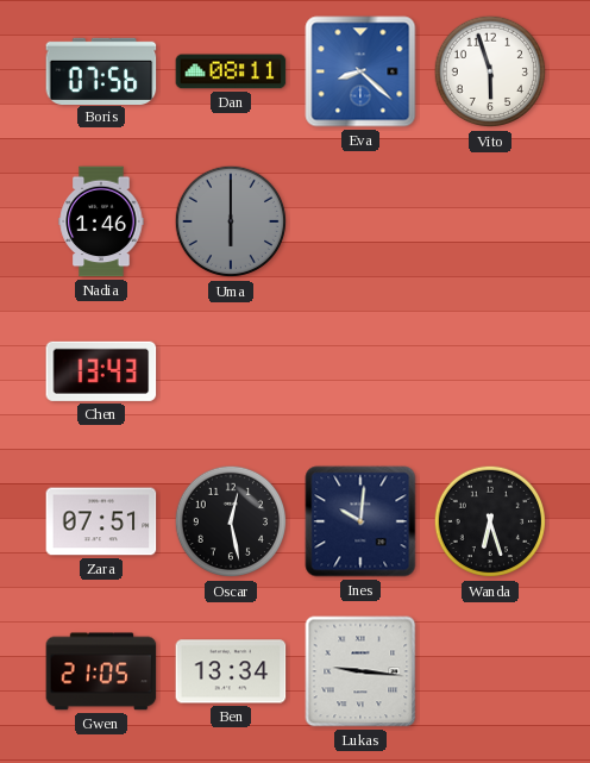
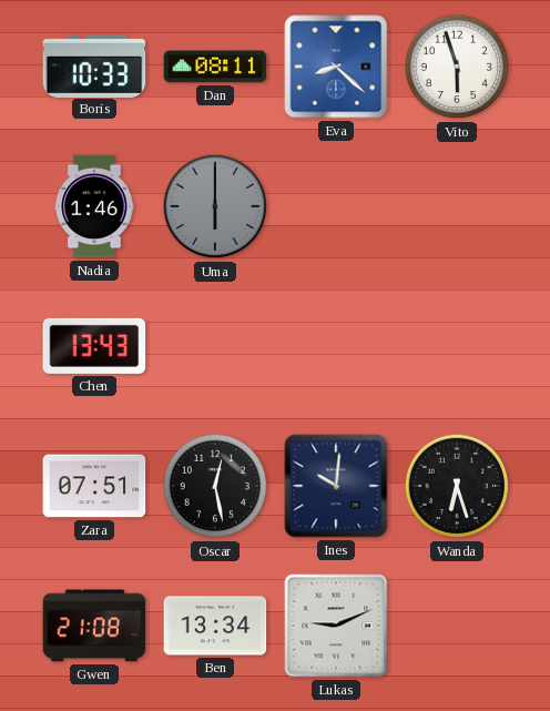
Boris: 07:56 -> 10:33
Gwen: 21:05 -> 21:08
Lukas: 9:16 -> 9:11
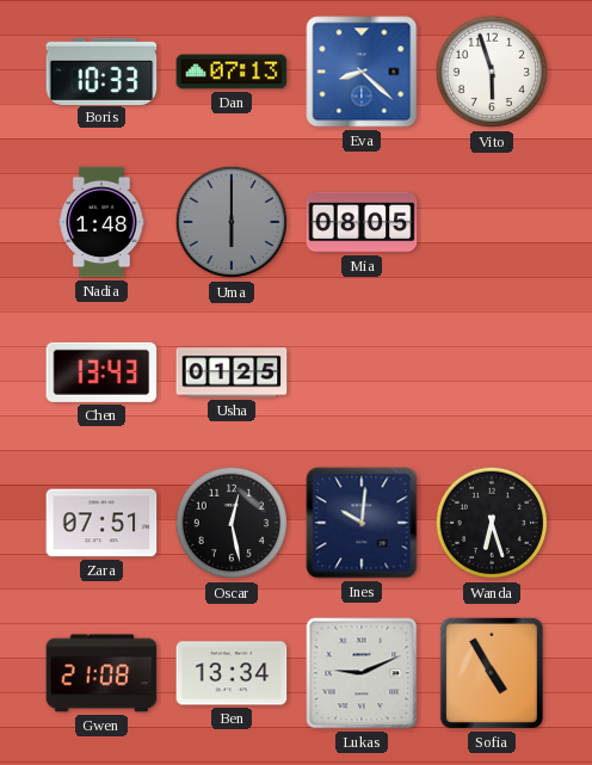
Dan: 08:11 -> 07:13
Nadia: 1:46 -> 1:48
Mia: none -> 08:05
Usha: none -> 01:25
Sofia: none -> 4:55
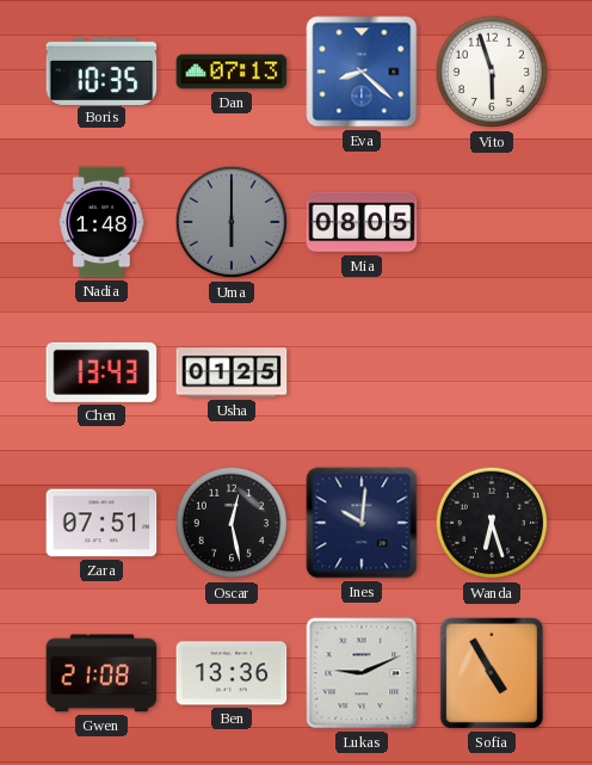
Boris: 10:33 -> 10:35
Ben: 13:34 -> 13:36
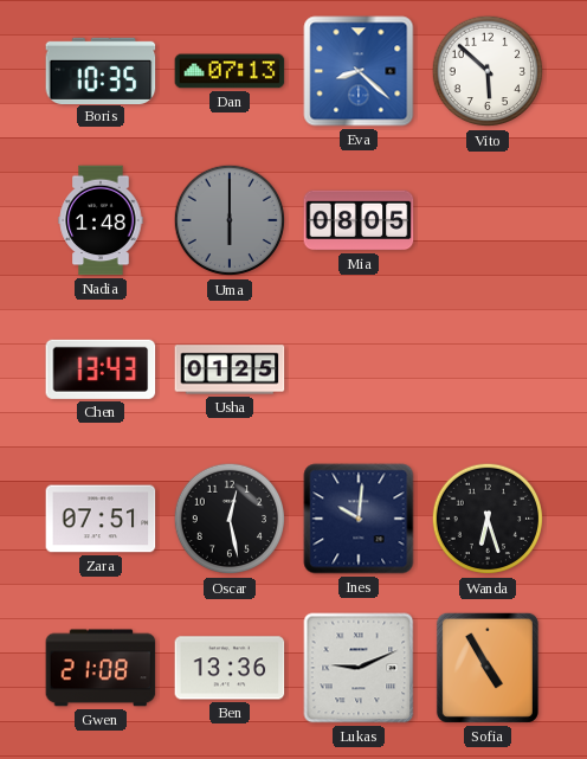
Vito: 5:57 -> 5:52
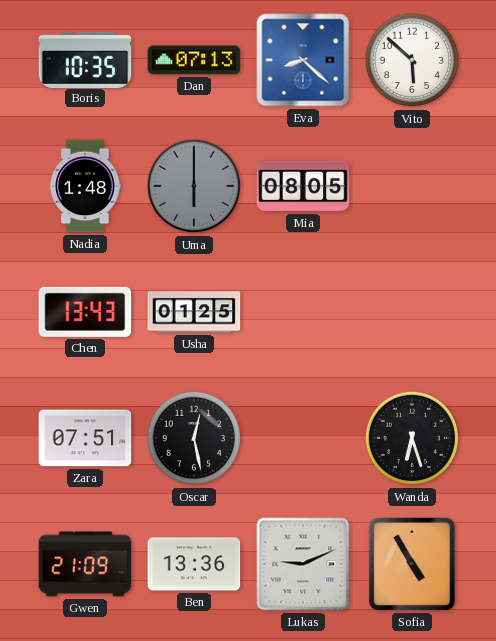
Ines: 10:01 -> none
Gwen: 21:08 -> 21:09
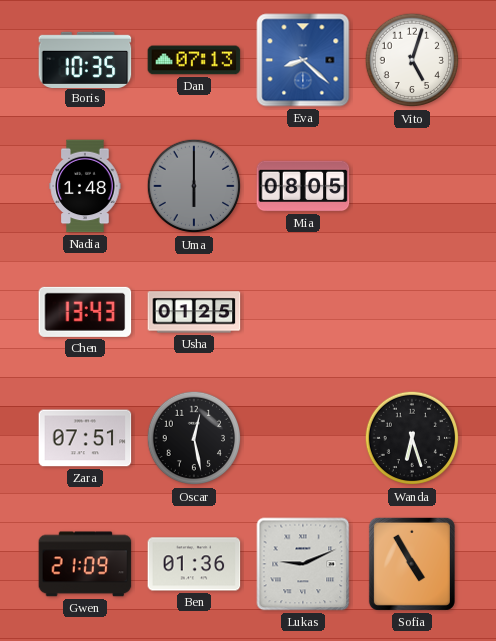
Vito: 5:52 -> 5:03
Ben: 13:36 -> 01:36
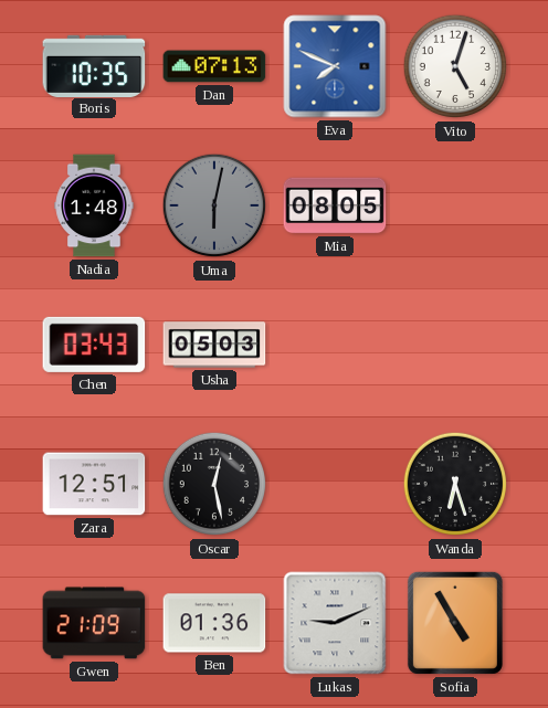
Eva: 8:22 -> 7:49
Uma: 6:00 -> 6:02
Chen: 13:43 -> 03:43
Usha: 01:25 -> 05:03
Zara: 07:51 -> 12:51
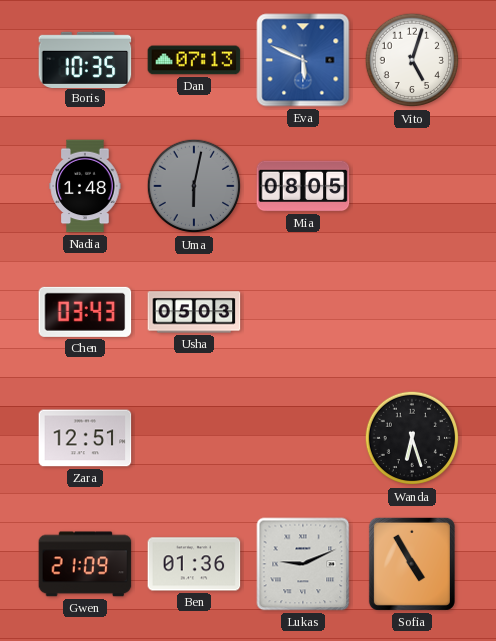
Eva: 7:49 -> 5:49
Oscar: 12:28 -> none
